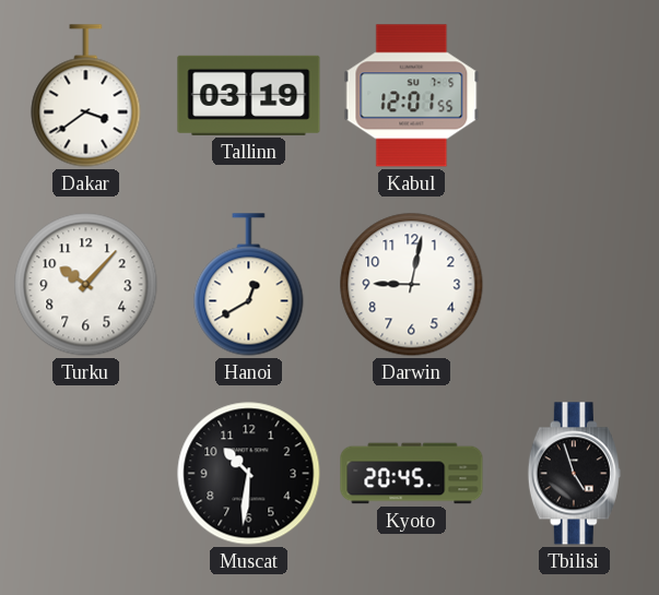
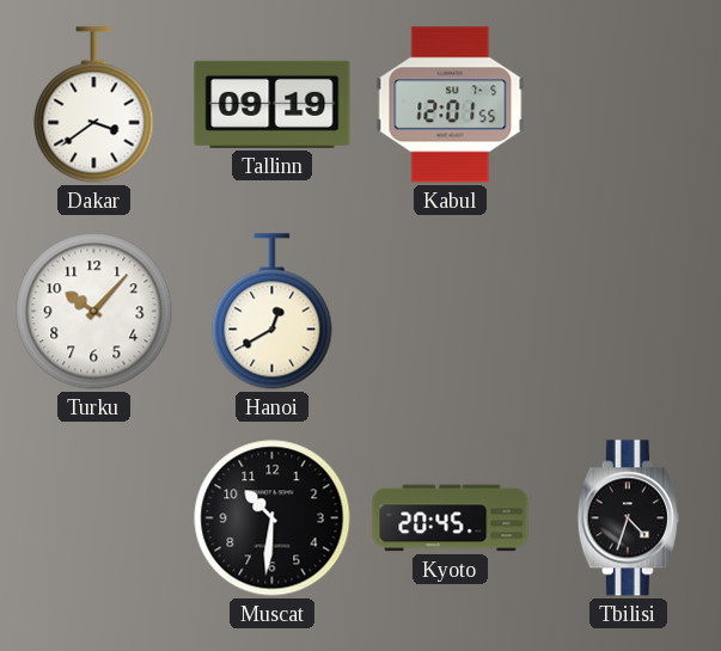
Tallinn: 03:19 -> 09:19
Darwin: 9:02 -> none
Tbilisi: 4:57 -> 4:33
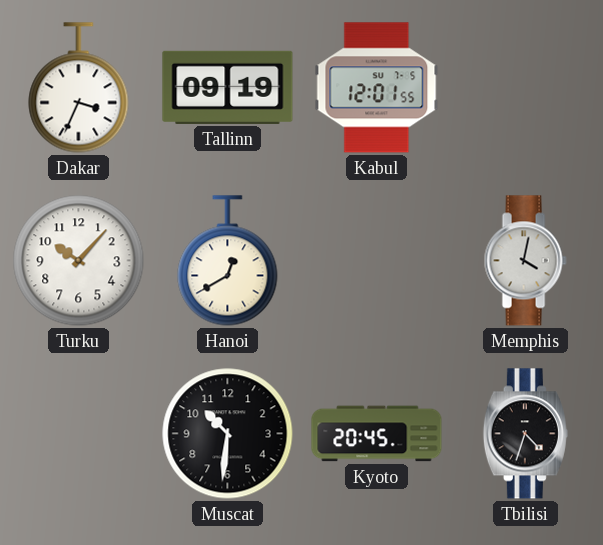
Dakar: 3:39 -> 3:34
Memphis: none -> 4:02
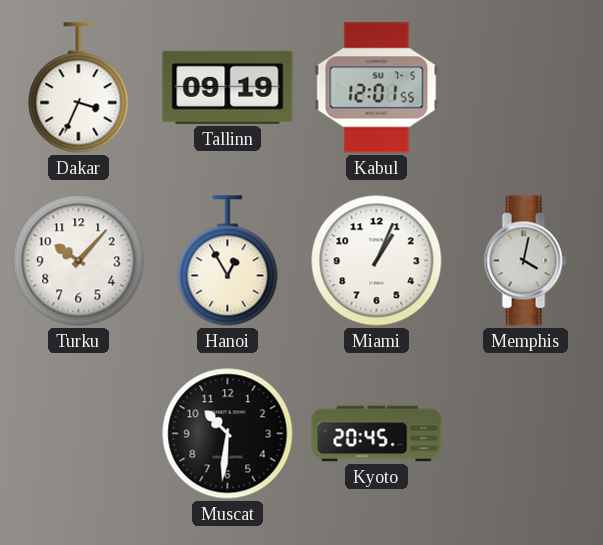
Hanoi: 12:40 -> 12:55
Miami: none -> 1:04
Tbilisi: 4:33 -> none
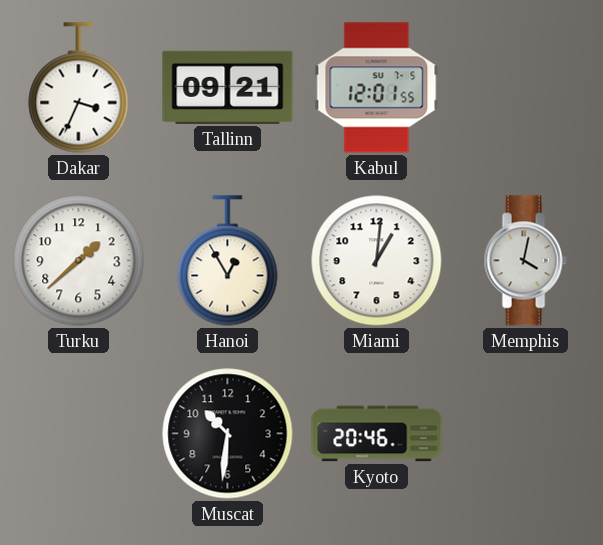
Tallinn: 09:19 -> 09:21
Turku: 10:07 -> 1:38
Miami: 1:04 -> 1:01
Kyoto: 20:45 -> 20:46
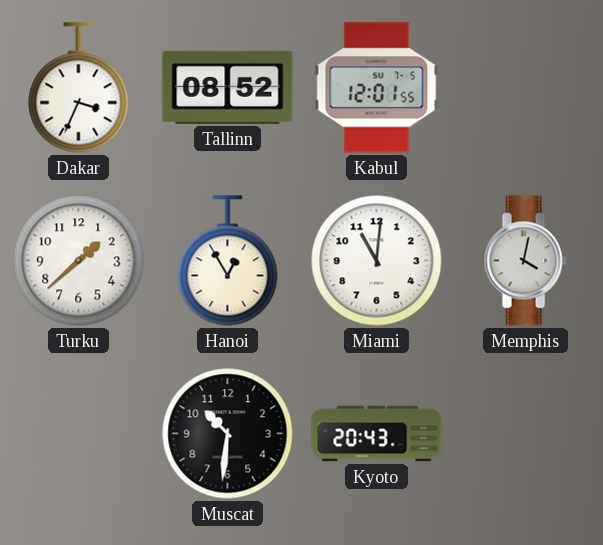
Tallinn: 09:21 -> 08:52
Miami: 1:01 -> 11:01
Kyoto: 20:46 -> 20:43
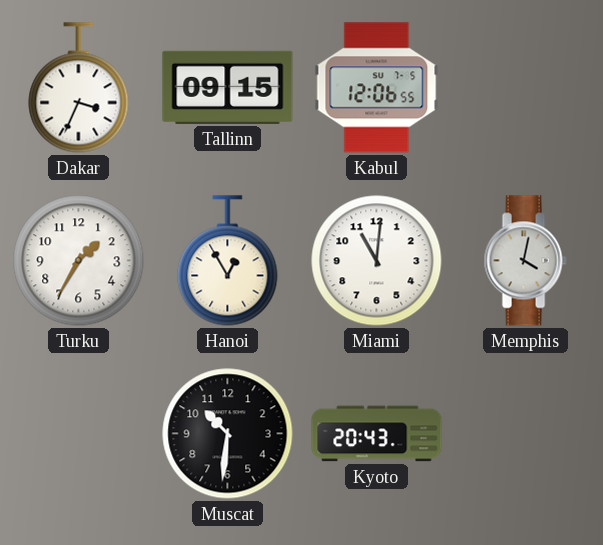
Tallinn: 08:52 -> 09:15
Kabul: 12:01 -> 12:06
Turku: 1:38 -> 1:35
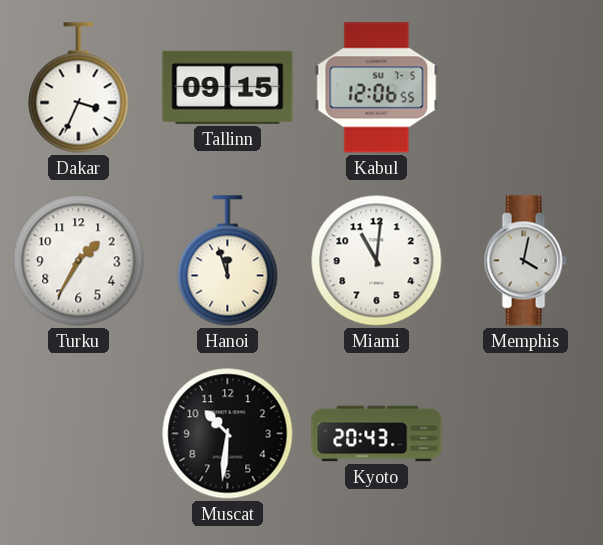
Hanoi: 12:55 -> 11:57
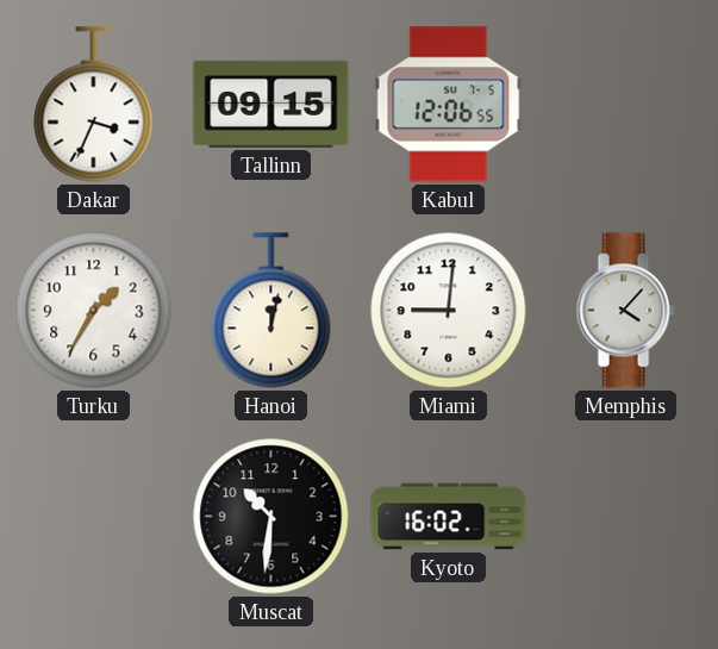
Hanoi: 11:57 -> 12:02
Miami: 11:01 -> 9:01
Memphis: 4:02 -> 4:07
Kyoto: 20:43 -> 16:02
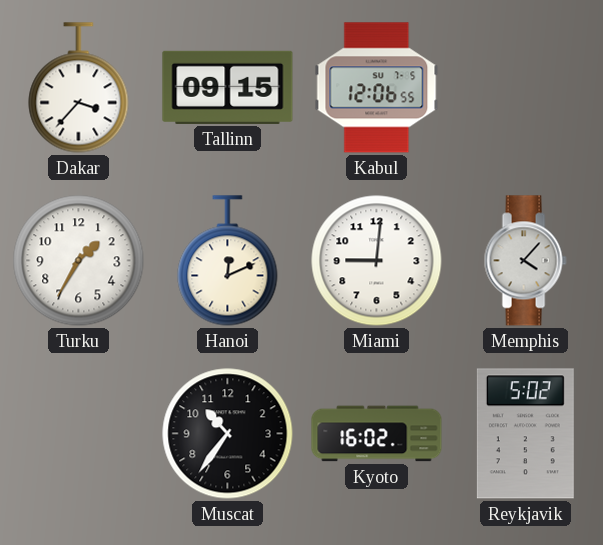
Dakar: 3:34 -> 3:37
Hanoi: 12:02 -> 12:11
Muscat: 10:31 -> 10:36
Reykjavik: none -> 5:02
